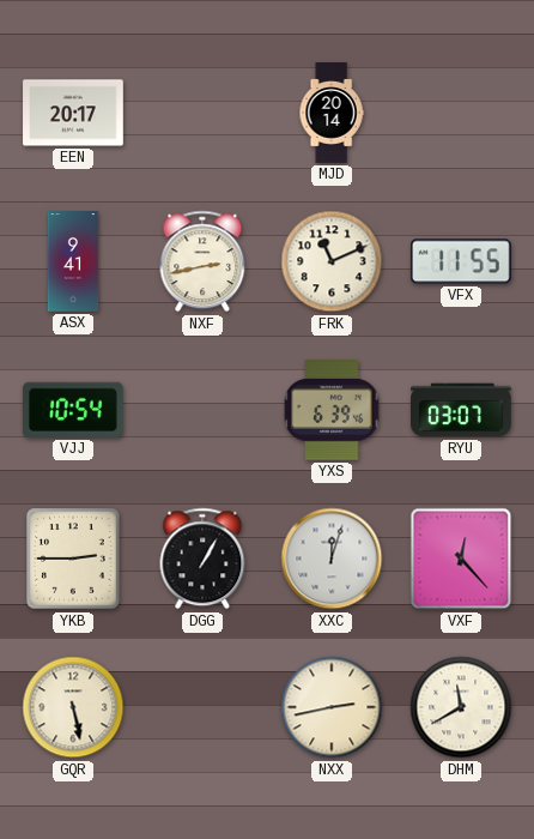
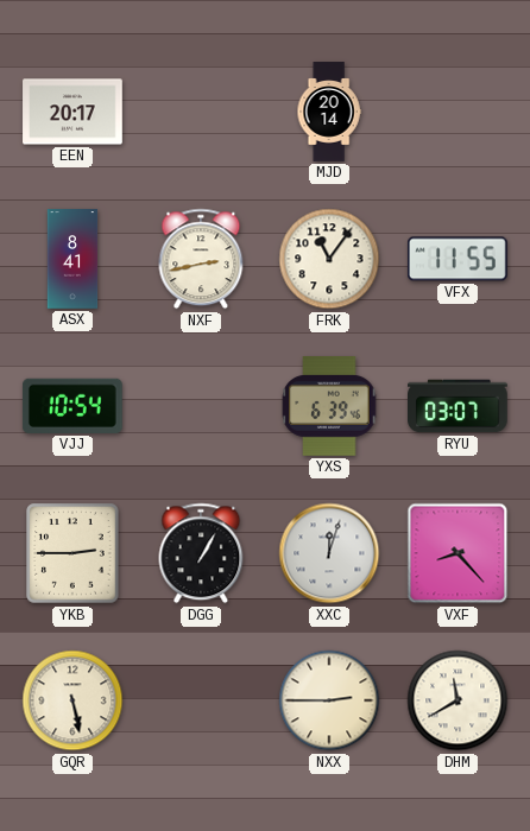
ASX: 9:41 -> 8:41
FRK: 11:11 -> 11:06
VXF: 12:23 -> 8:23
NXX: 2:43 -> 2:45
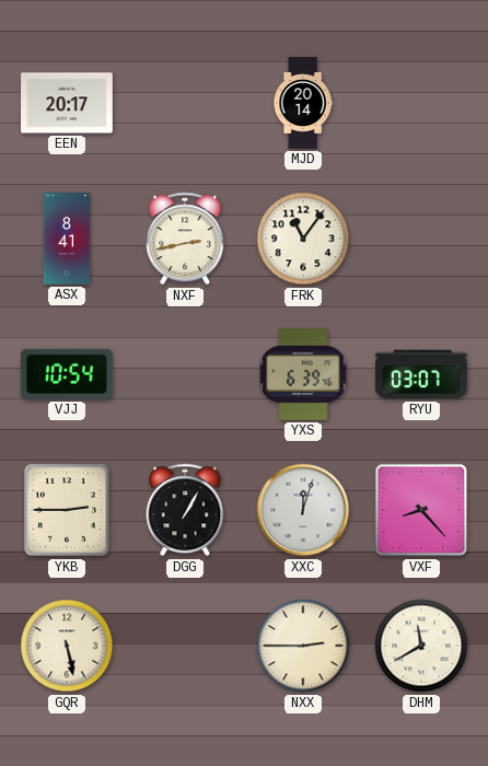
VFX: 11:55 -> none
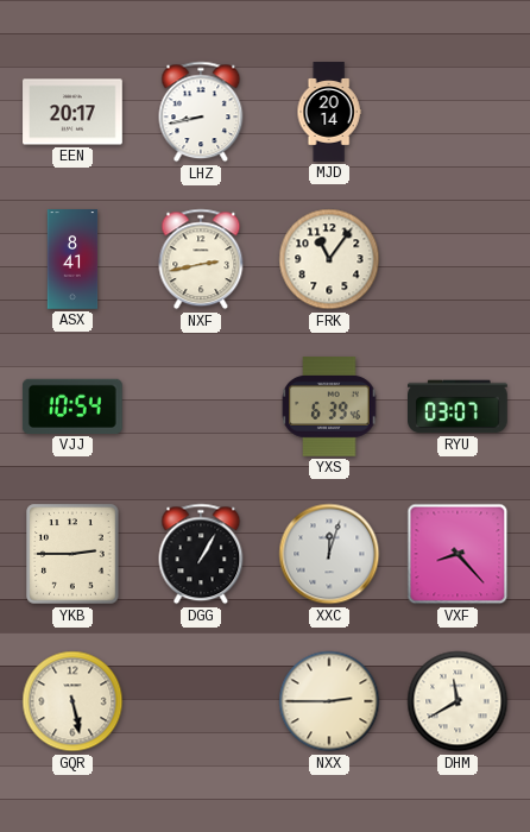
LHZ: none -> 8:43
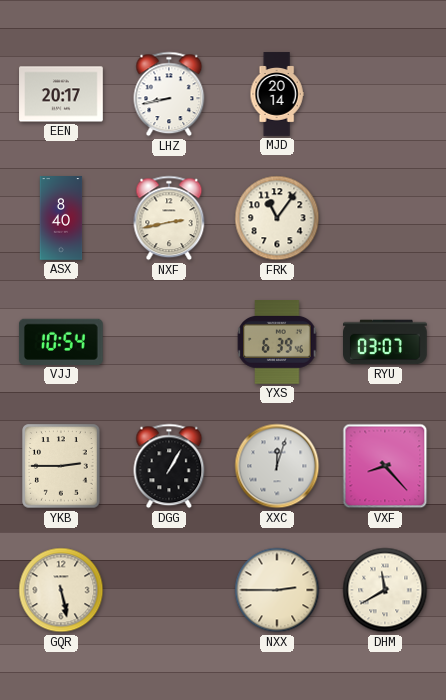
ASX: 8:41 -> 8:40
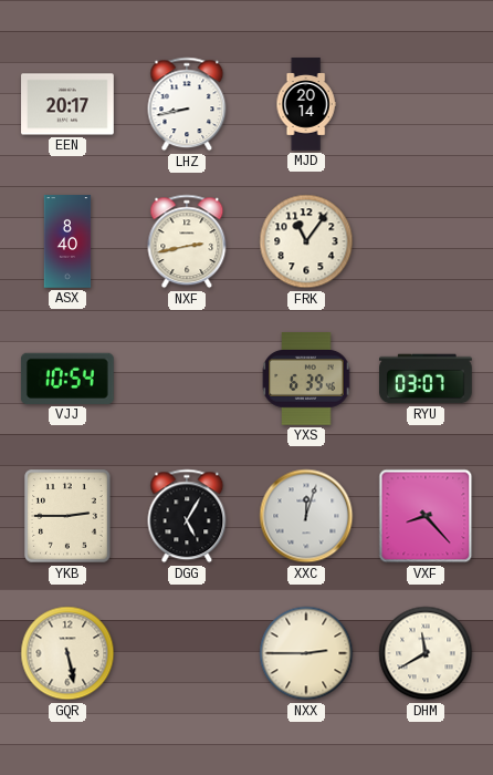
DGG: 1:05 -> 5:05
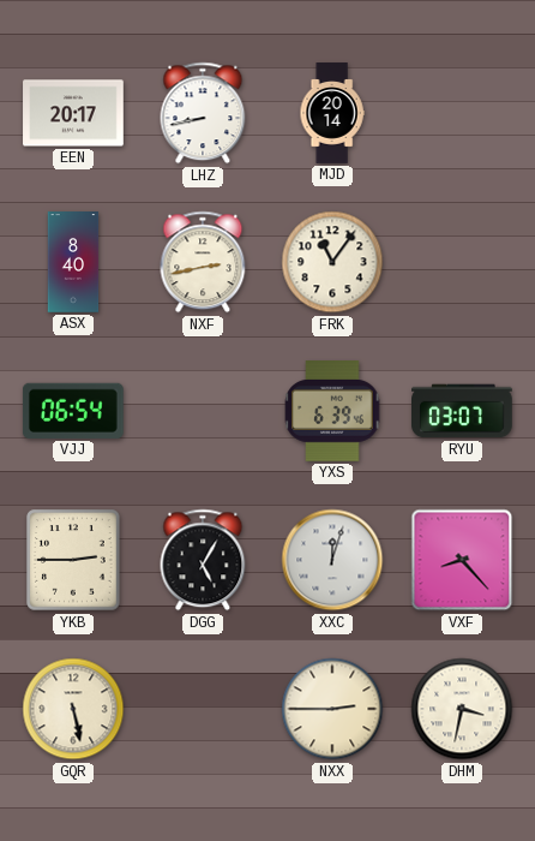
VJJ: 10:54 -> 06:54
DHM: 11:40 -> 3:32
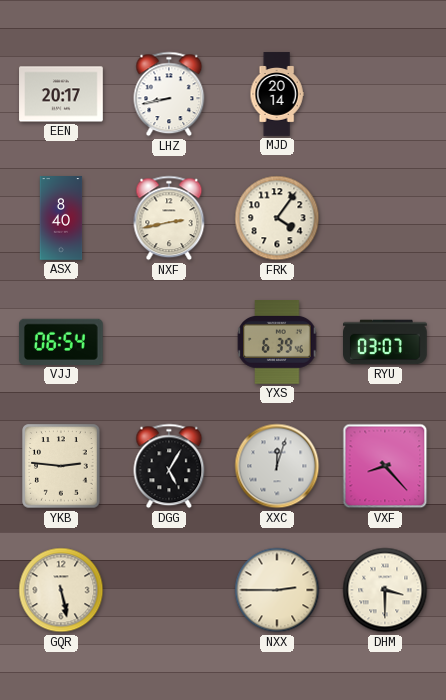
FRK: 11:06 -> 4:06
YKB: 2:45 -> 2:46
DHM: 3:32 -> 3:30
